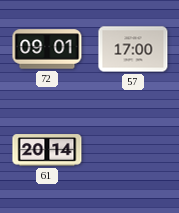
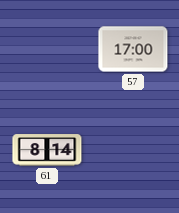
72: 09:01 -> none
61: 20:14 -> 8:14
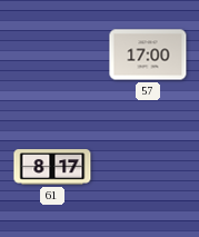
61: 8:14 -> 8:17
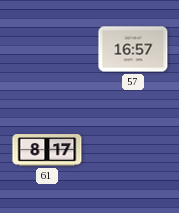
57: 17:00 -> 16:57
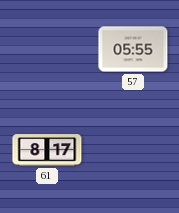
57: 16:57 -> 05:55
